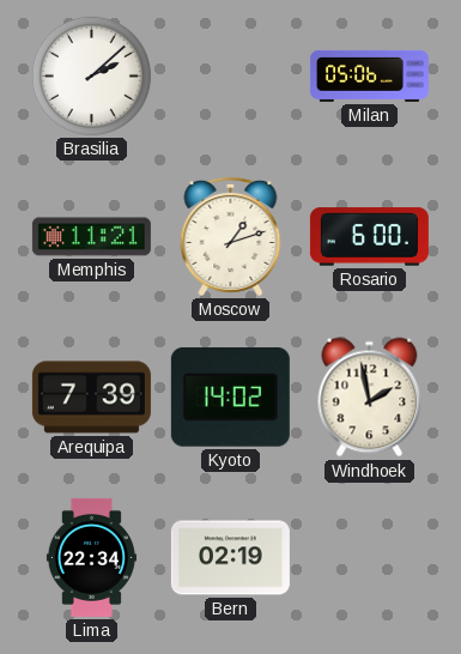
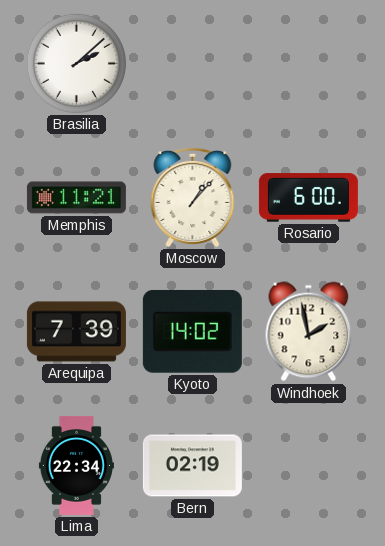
Milan: 05:06 -> none
Moscow: 1:12 -> 1:07
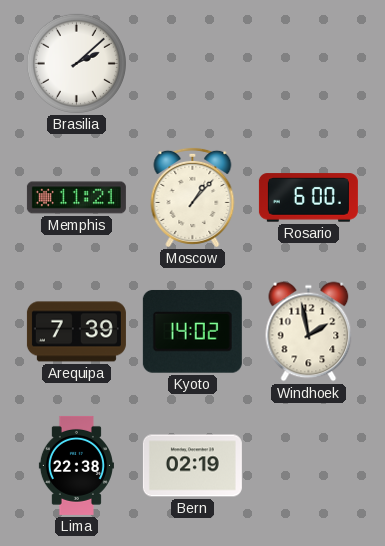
Lima: 22:34 -> 22:38
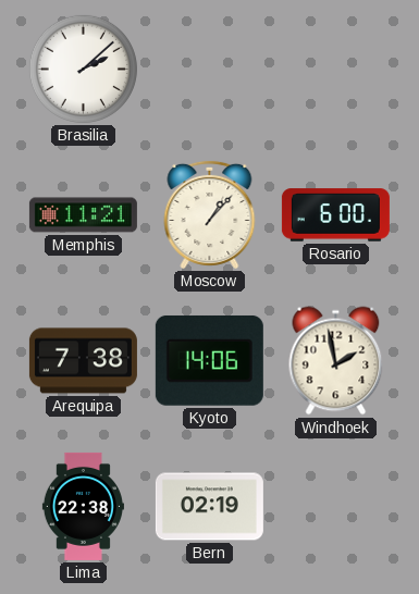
Arequipa: 7:39 -> 7:38
Kyoto: 14:02 -> 14:06
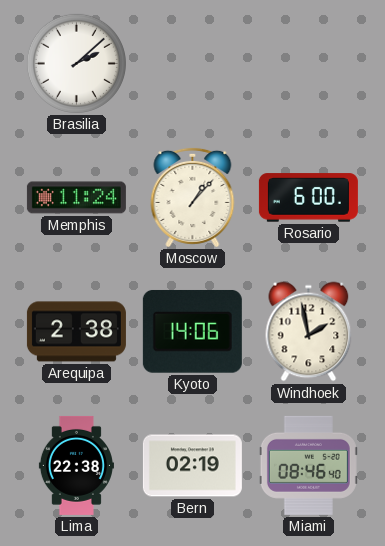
Memphis: 11:21 -> 11:24
Arequipa: 7:38 -> 2:38
Miami: none -> 08:46
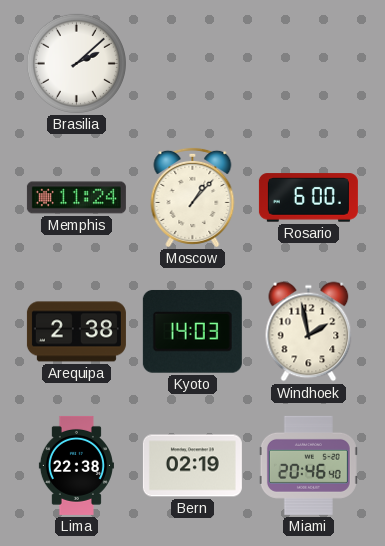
Kyoto: 14:06 -> 14:03
Miami: 08:46 -> 20:46
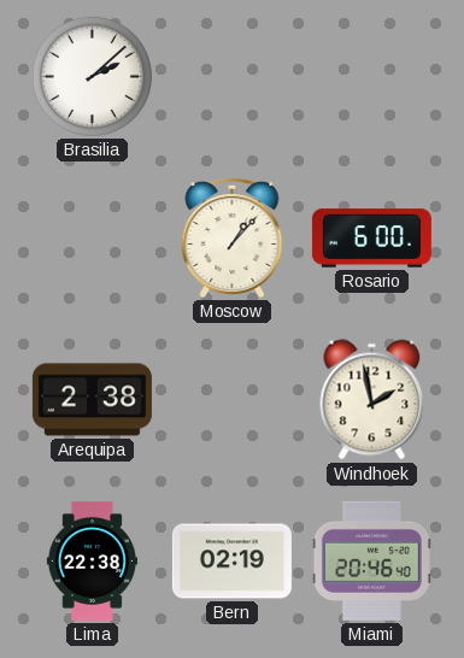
Memphis: 11:24 -> none
Kyoto: 14:03 -> none
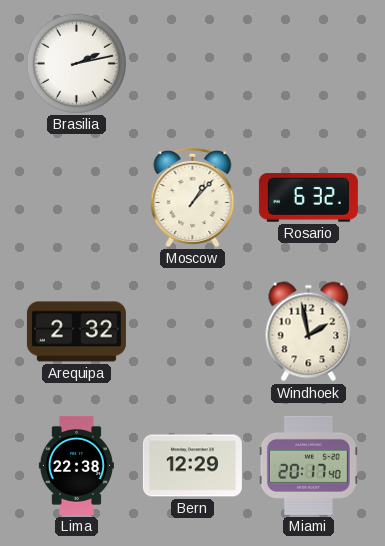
Brasilia: 2:08 -> 2:13
Rosario: 6:00 -> 6:32
Arequipa: 2:38 -> 2:32
Bern: 02:19 -> 12:29
Miami: 20:46 -> 20:17
